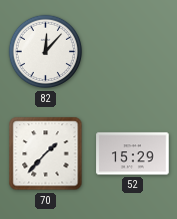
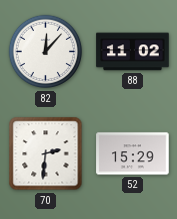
88: none -> 11:02
70: 1:37 -> 2:31
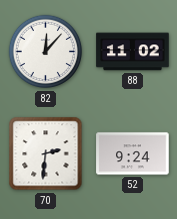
52: 15:29 -> 9:24
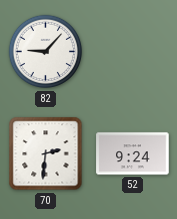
82: 12:07 -> 9:07
88: 11:02 -> none
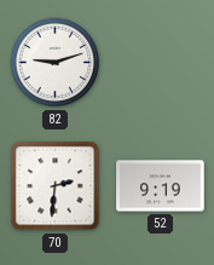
82: 9:07 -> 9:12
52: 9:24 -> 9:19
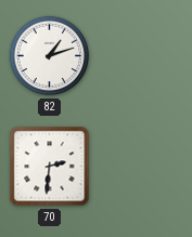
82: 9:12 -> 1:12
52: 9:19 -> none
